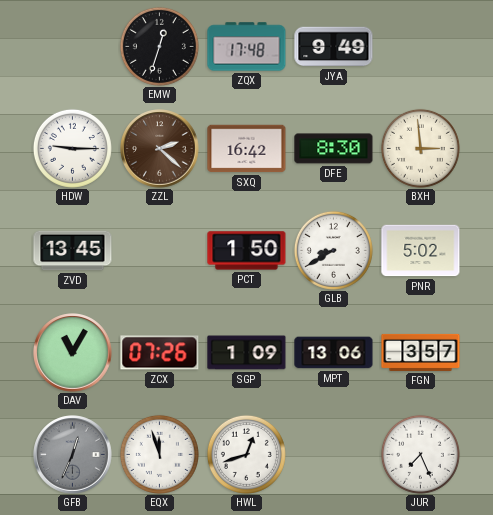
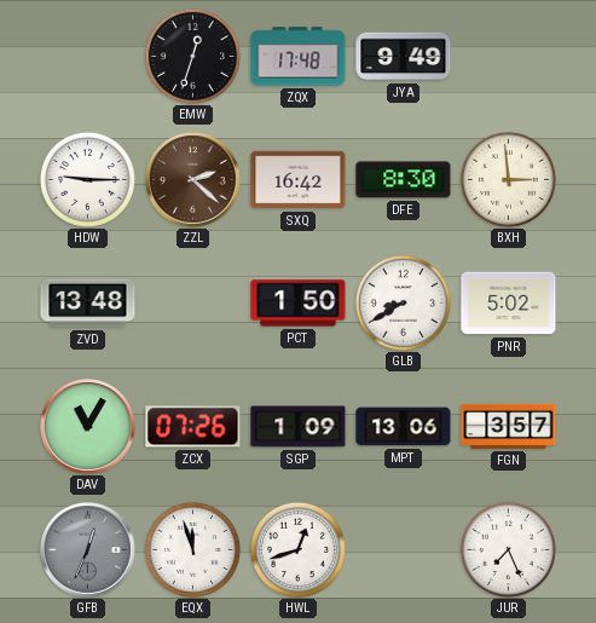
ZVD: 13:45 -> 13:48
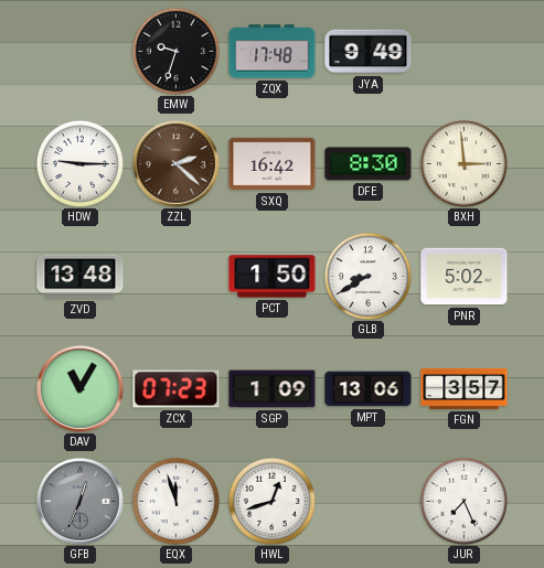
EMW: 12:33 -> 9:33
ZCX: 07:26 -> 07:23
